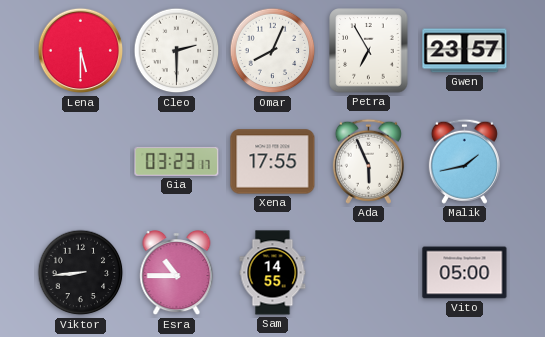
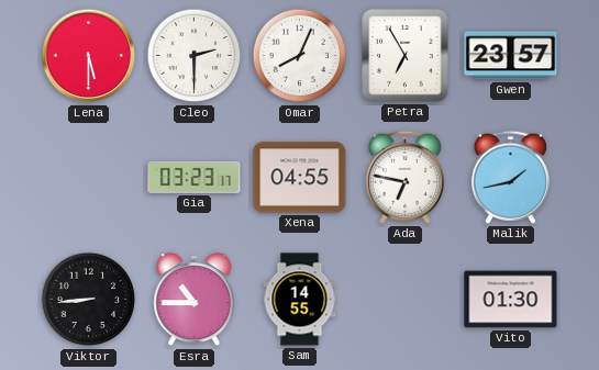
Xena: 17:55 -> 04:55
Ada: 5:56 -> 6:47
Vito: 05:00 -> 01:30
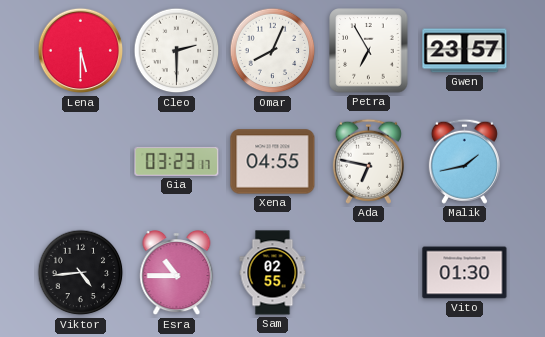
Viktor: 8:44 -> 4:44
Sam: 14:55 -> 02:55
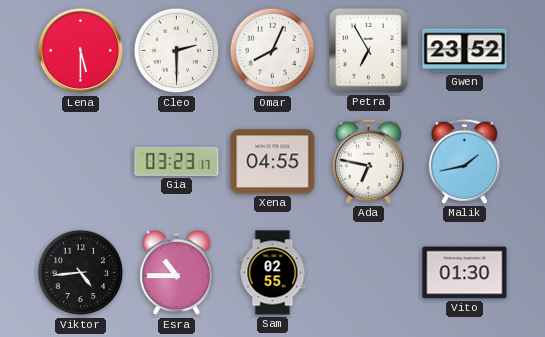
Gwen: 23:57 -> 23:52
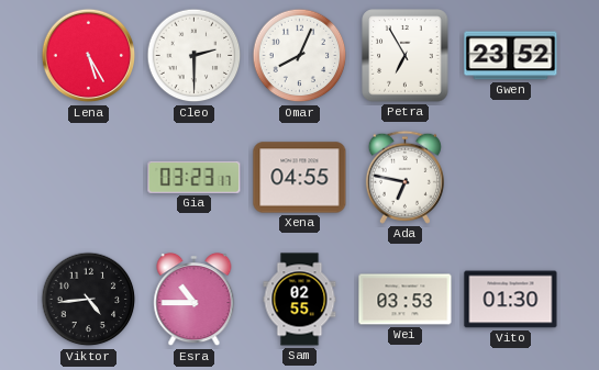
Lena: 5:30 -> 5:25
Malik: 1:43 -> none
Wei: none -> 03:53
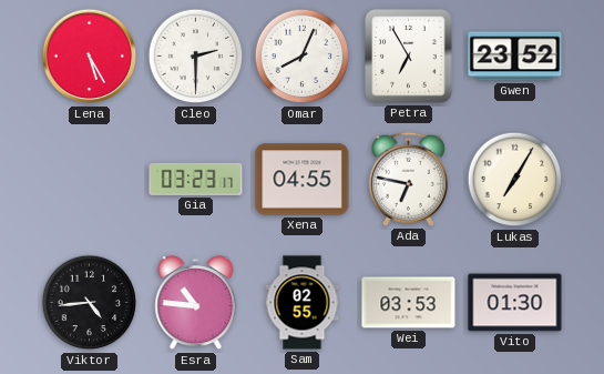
Lukas: none -> 7:05
Esra: 10:45 -> 10:46
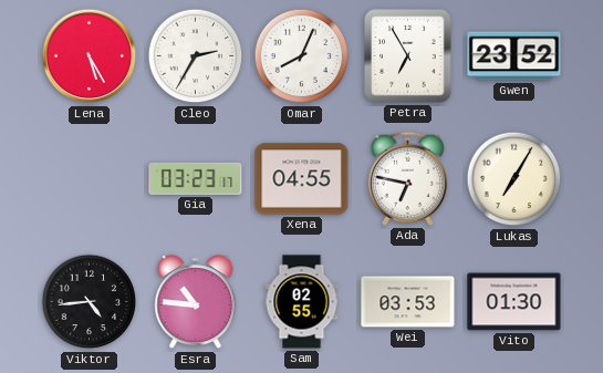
Cleo: 2:30 -> 2:35
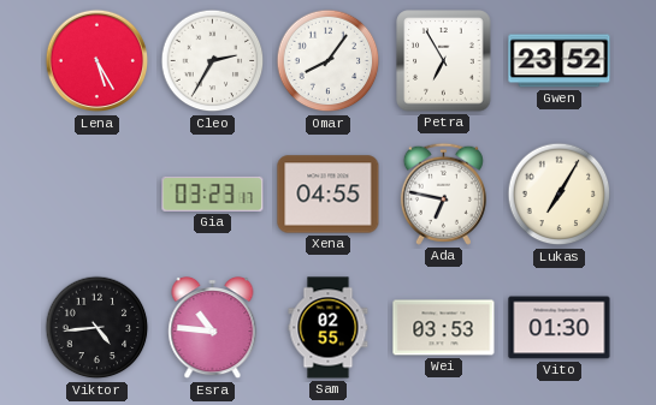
Omar: 8:04 -> 8:06
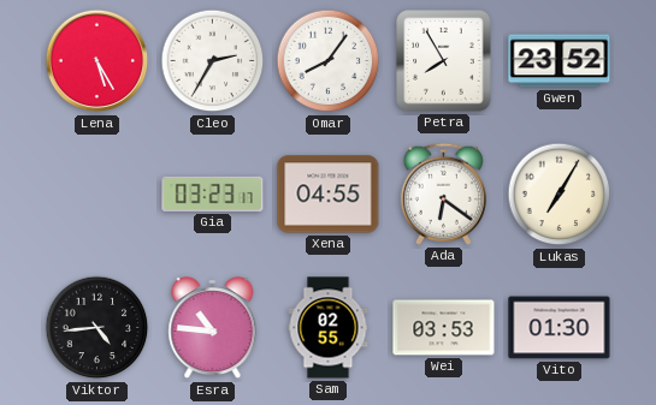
Petra: 6:55 -> 7:55
Ada: 6:47 -> 6:21
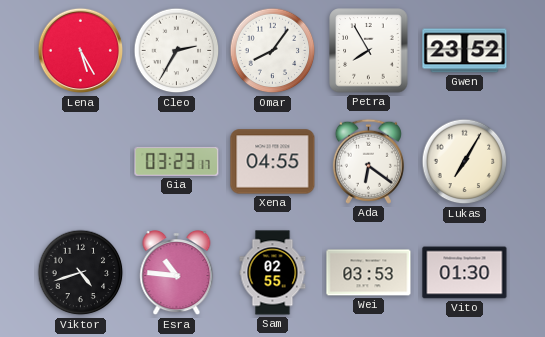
Viktor: 4:44 -> 4:42
